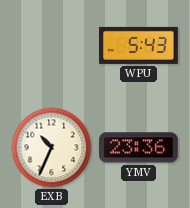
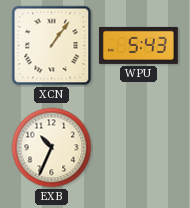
XCN: none -> 1:06
YMV: 23:36 -> none
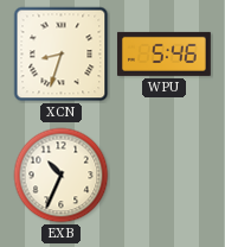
XCN: 1:06 -> 8:33
WPU: 5:43 -> 5:46
